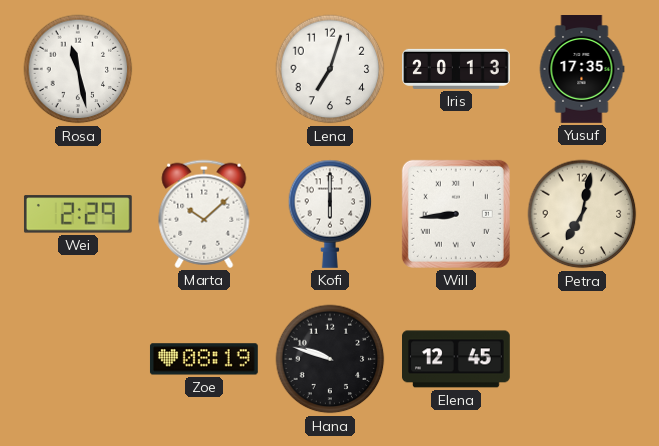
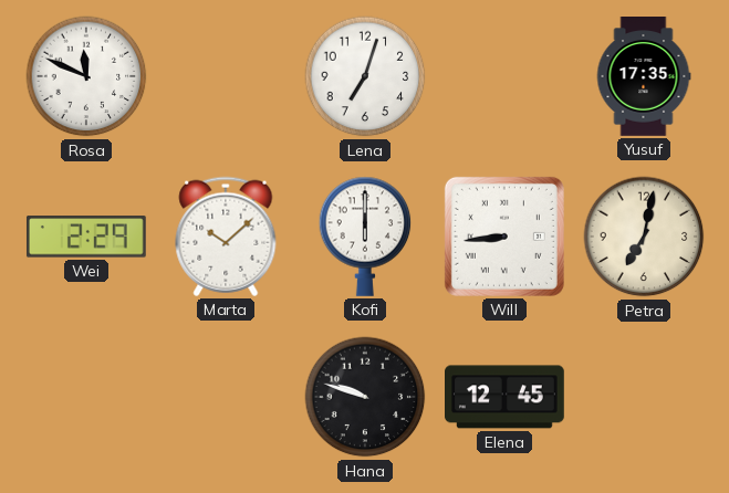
Rosa: 11:28 -> 11:49
Iris: 20:13 -> none
Zoe: 08:19 -> none
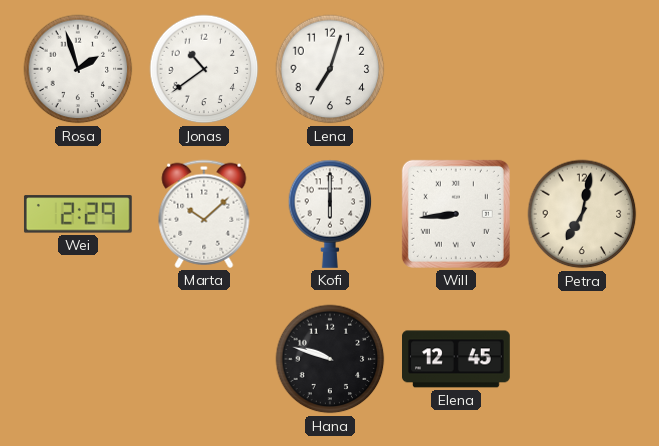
Rosa: 11:49 -> 1:57
Jonas: none -> 10:39
Yusuf: 17:35 -> none
